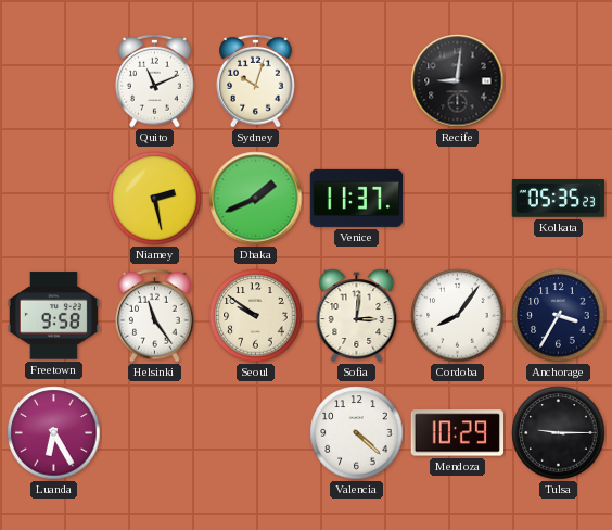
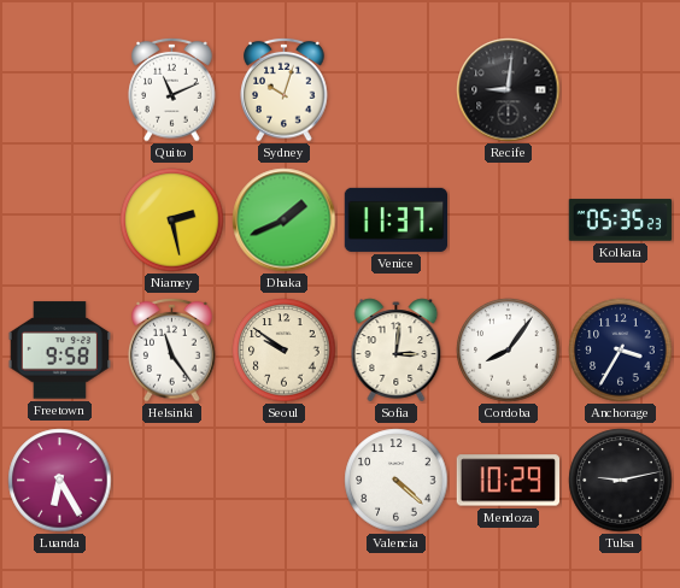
Tulsa: 9:15 -> 9:13
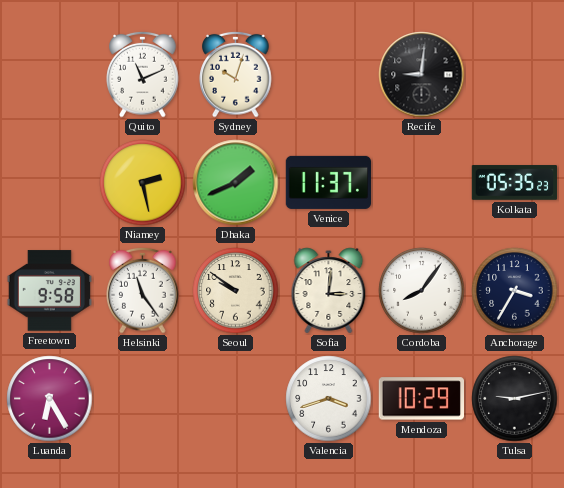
Valencia: 4:22 -> 3:42
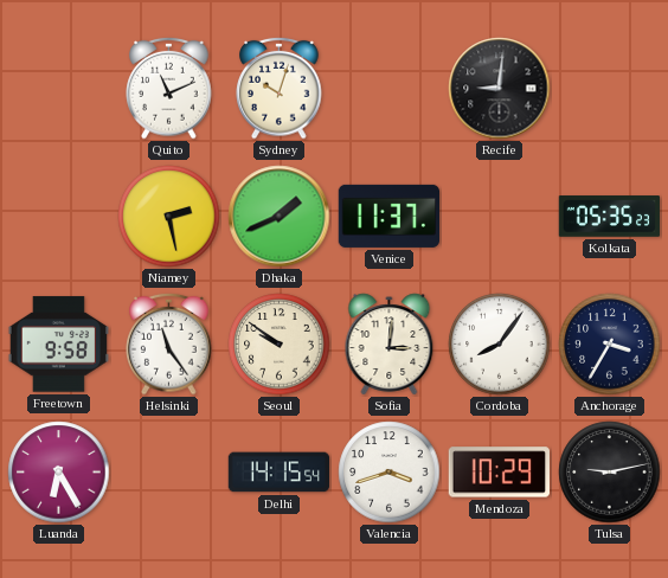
Delhi: none -> 14:15
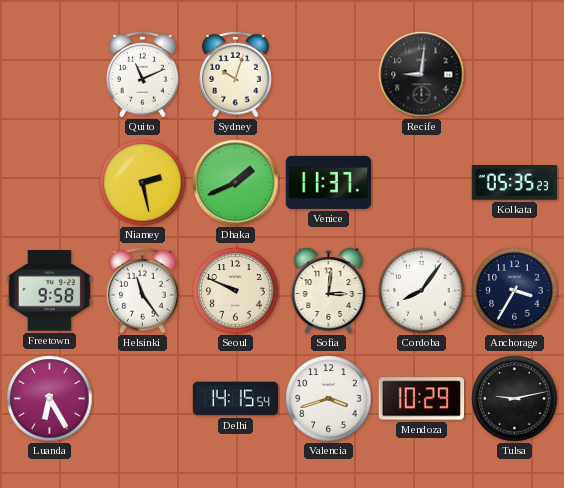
Seoul: 9:51 -> 9:49
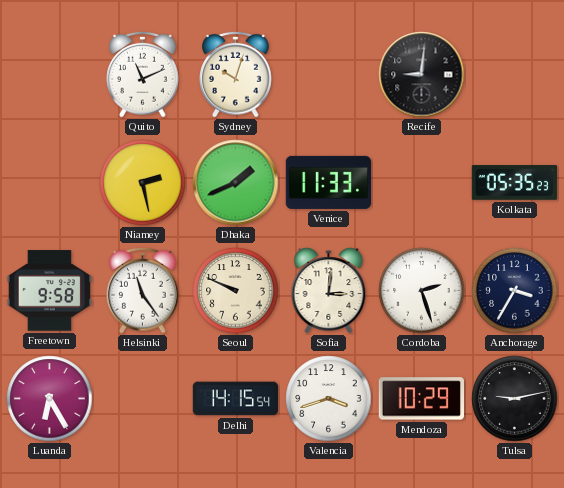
Venice: 11:37 -> 11:33
Cordoba: 8:06 -> 2:27
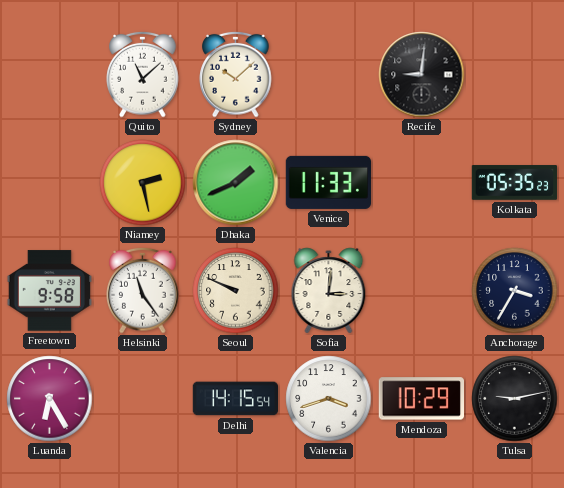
Quito: 11:11 -> 11:08
Sydney: 10:03 -> 10:08
Cordoba: 2:27 -> none
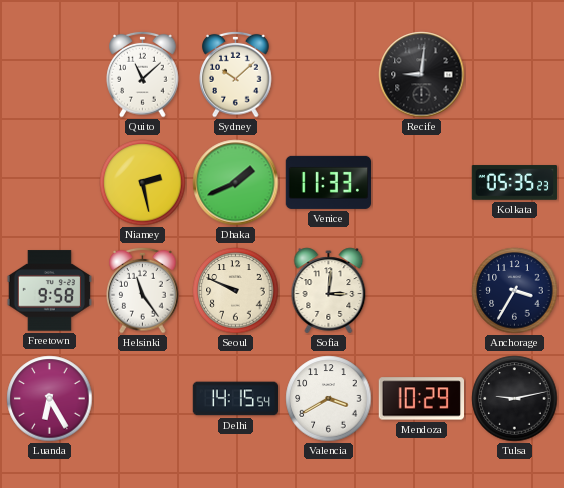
Valencia: 3:42 -> 3:40
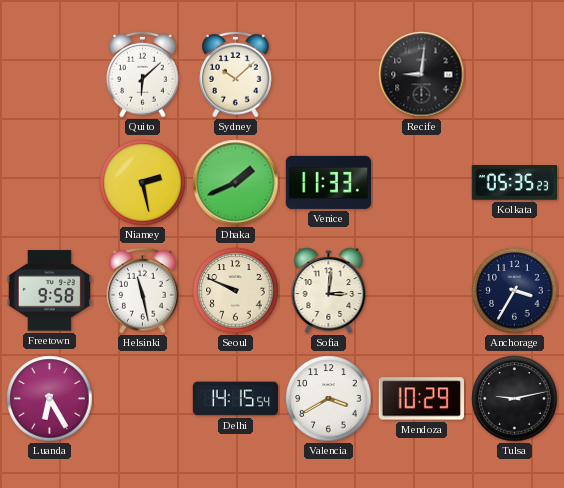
Quito: 11:08 -> 6:08
Helsinki: 11:24 -> 11:28
